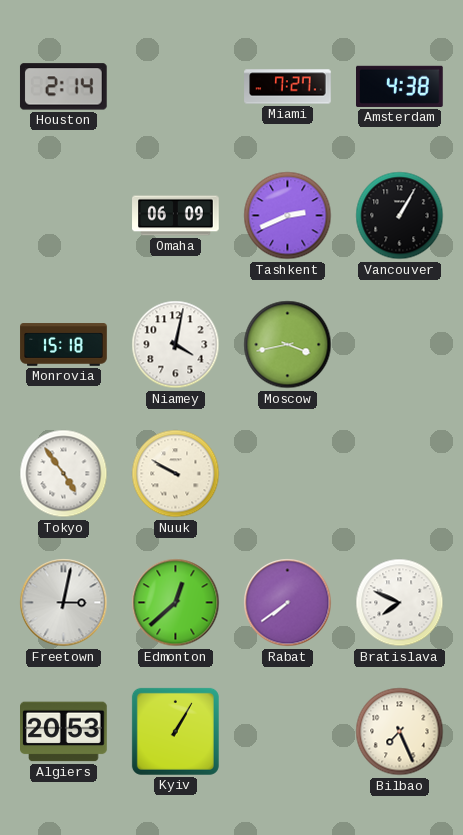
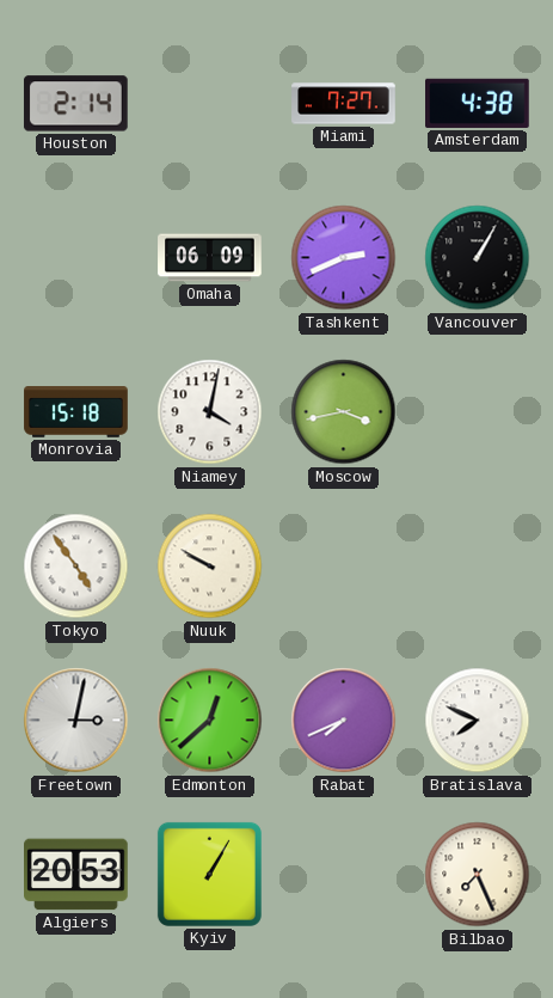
Rabat: 7:39 -> 7:41
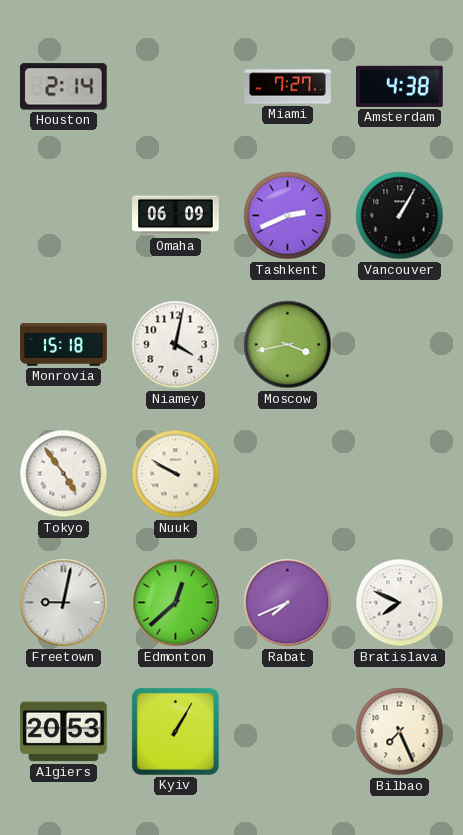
Freetown: 3:02 -> 9:02
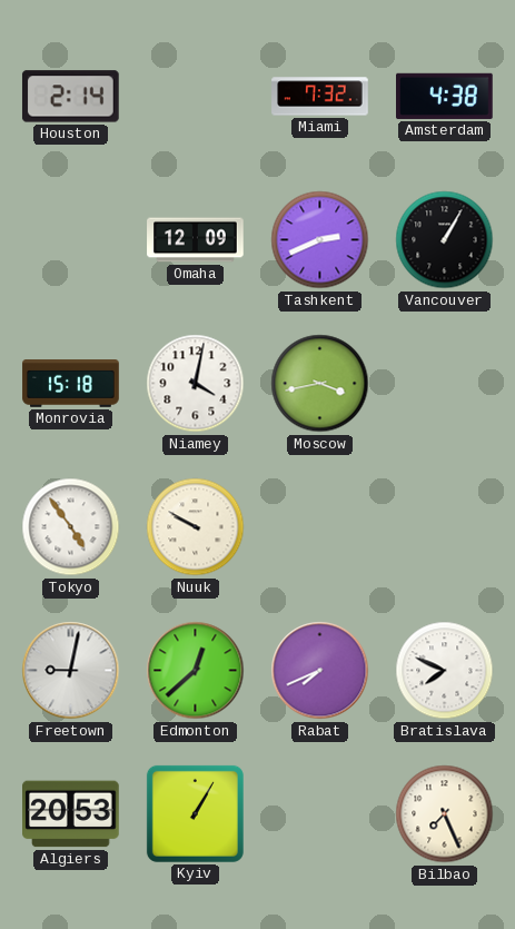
Miami: 7:27 -> 7:32
Omaha: 06:09 -> 12:09
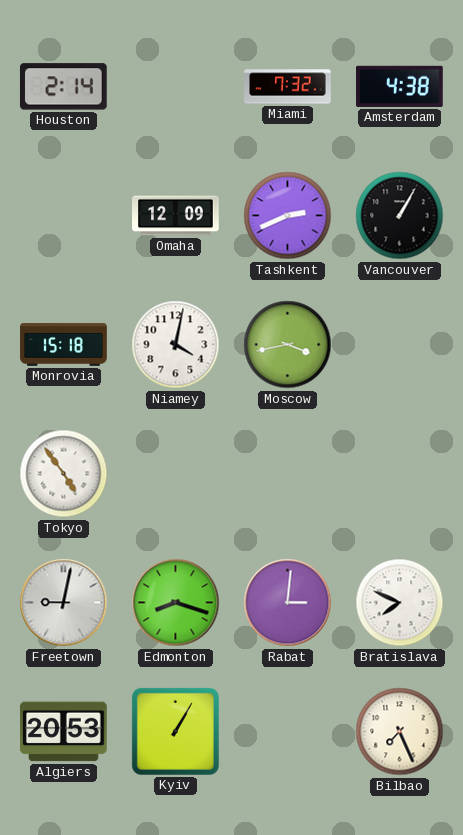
Nuuk: 9:50 -> none
Edmonton: 12:38 -> 8:18
Rabat: 7:41 -> 3:01
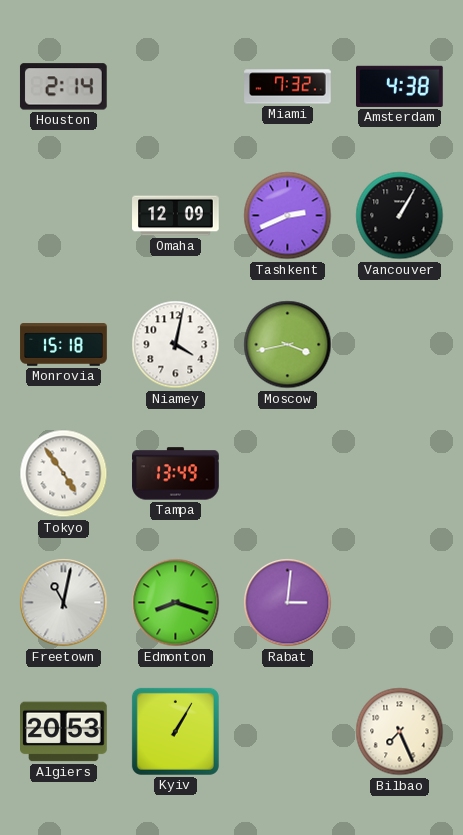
Tampa: none -> 13:49
Freetown: 9:02 -> 11:02
Bratislava: 7:49 -> none
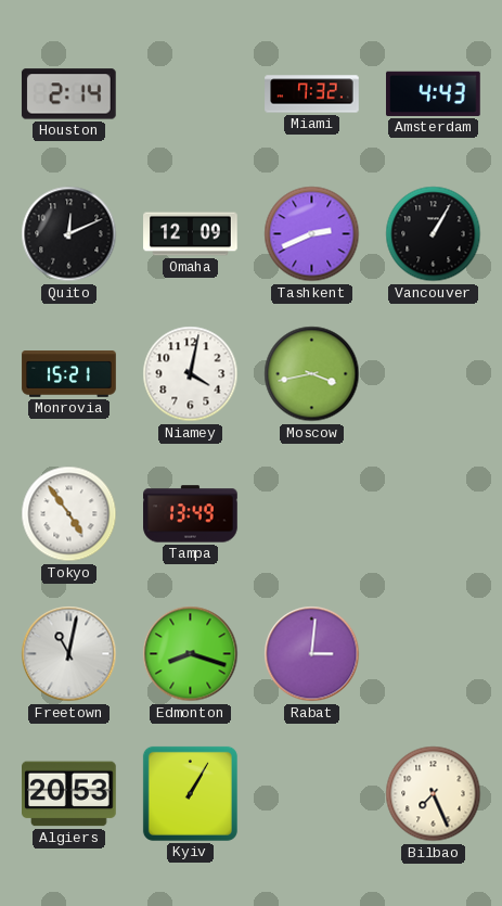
Amsterdam: 4:38 -> 4:43
Quito: none -> 12:11
Monrovia: 15:18 -> 15:21
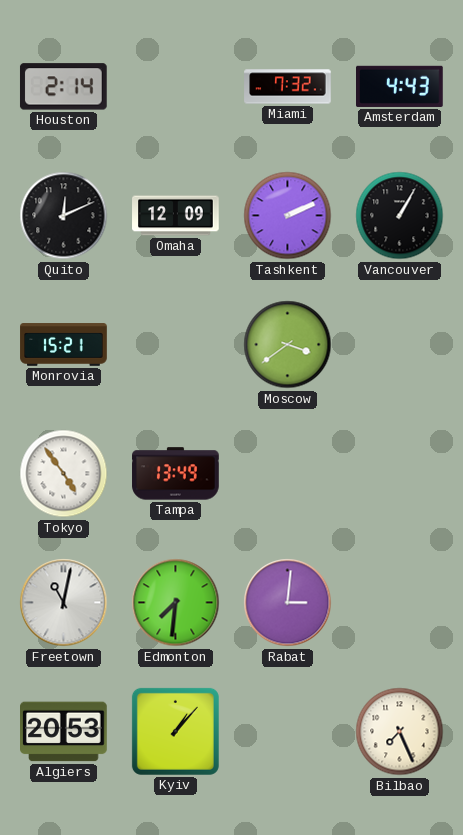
Tashkent: 2:41 -> 2:11
Niamey: 4:02 -> none
Moscow: 3:43 -> 3:39
Edmonton: 8:18 -> 7:31
Kyiv: 1:05 -> 1:07
